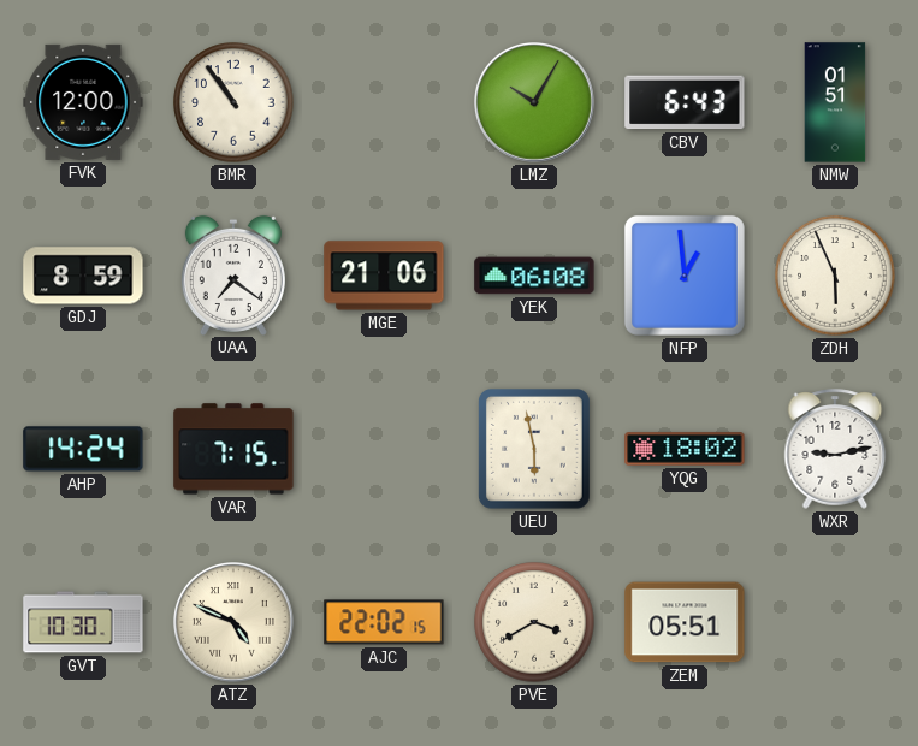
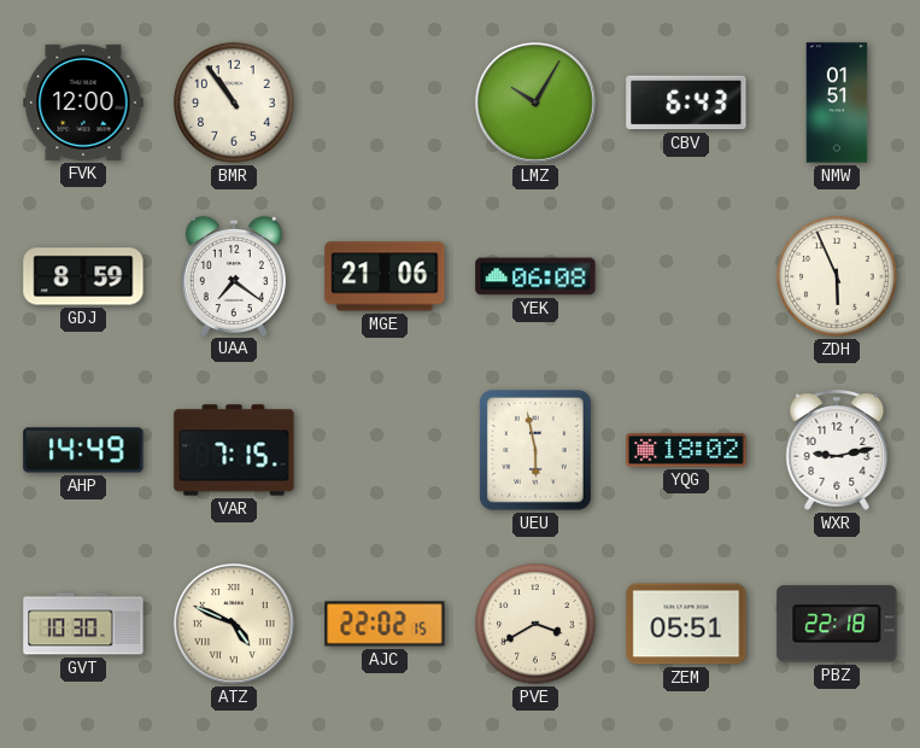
NFP: 12:59 -> none
AHP: 14:24 -> 14:49
PBZ: none -> 22:18
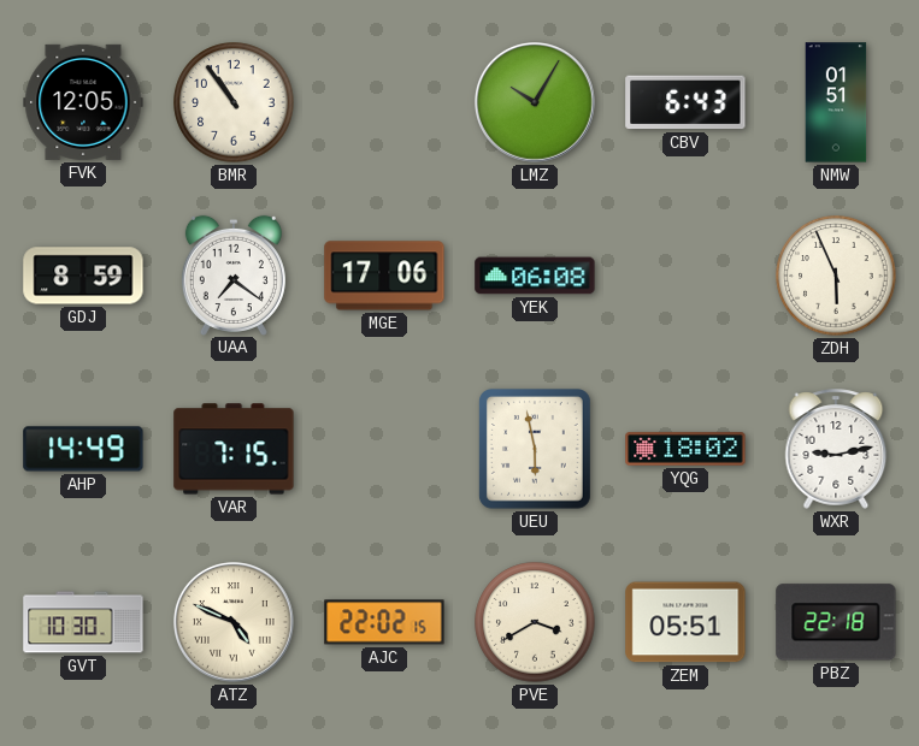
FVK: 12:00 -> 12:05
MGE: 21:06 -> 17:06
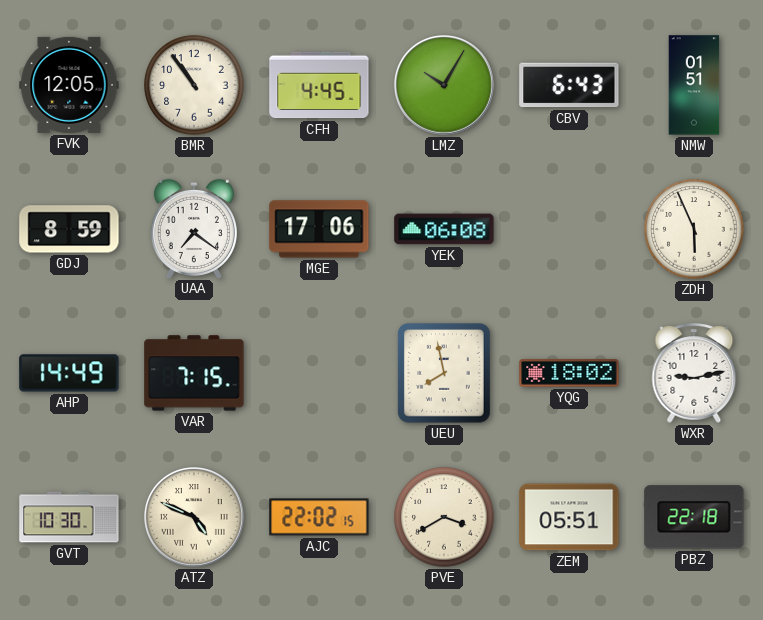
CFH: none -> 4:45
UEU: 5:58 -> 7:58
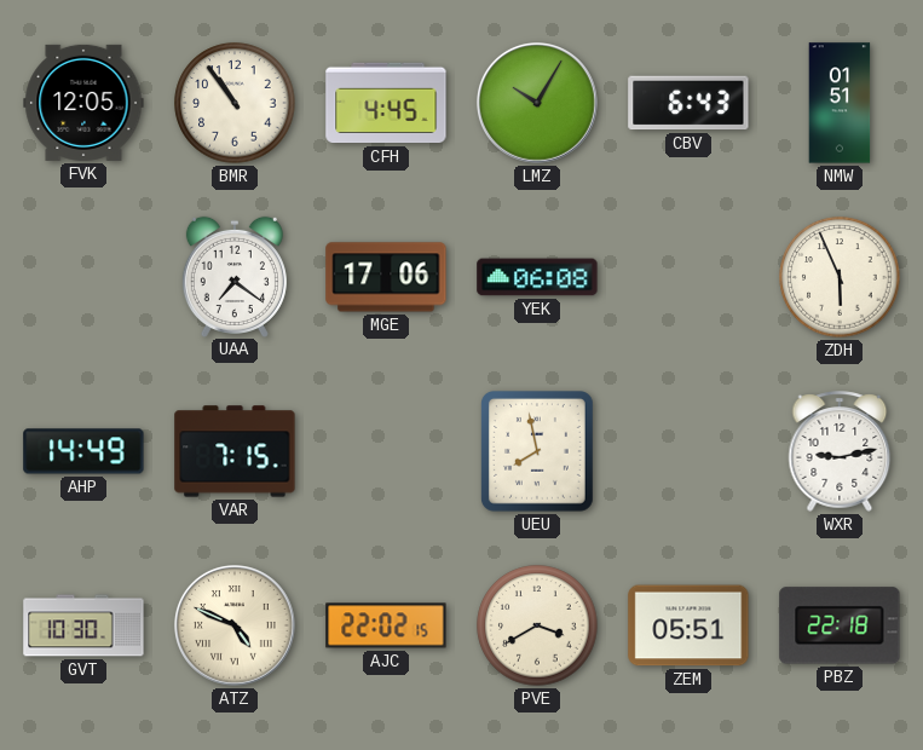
GDJ: 8:59 -> none
YQG: 18:02 -> none
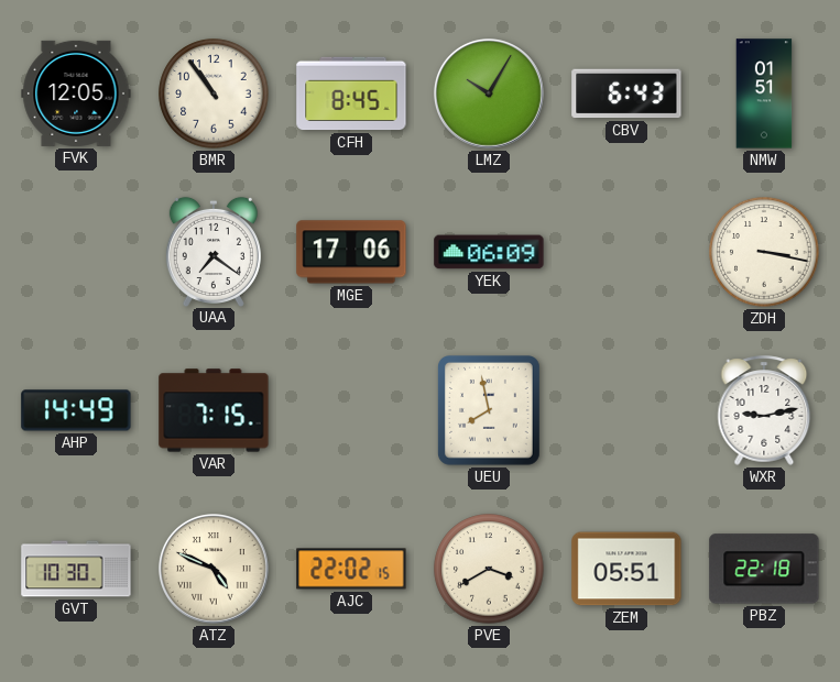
CFH: 4:45 -> 8:45
YEK: 06:08 -> 06:09
ZDH: 5:56 -> 3:17
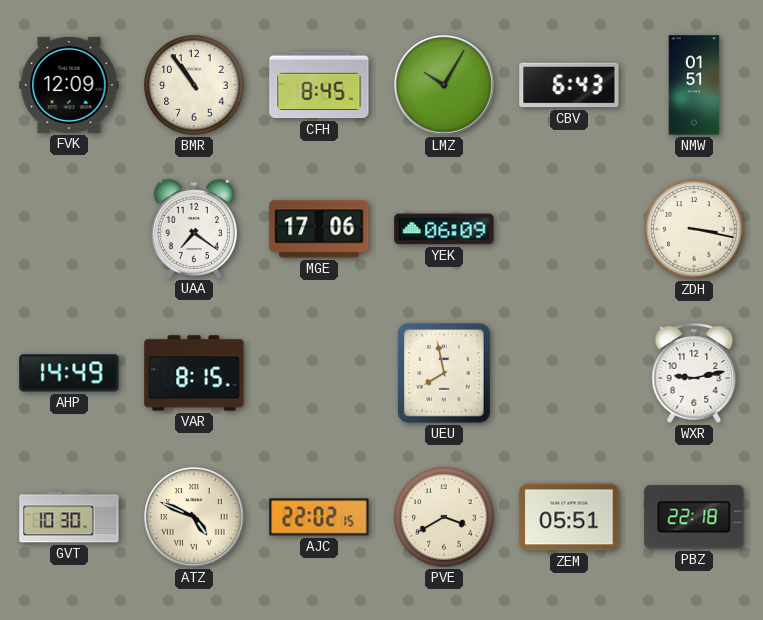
FVK: 12:05 -> 12:09
VAR: 7:15 -> 8:15
